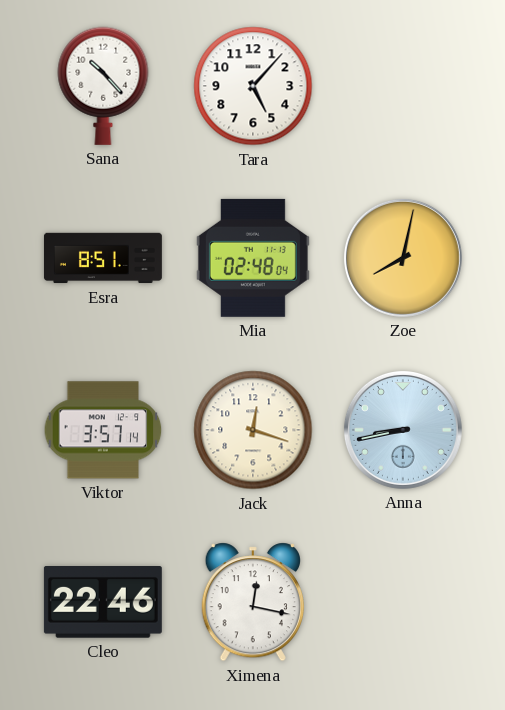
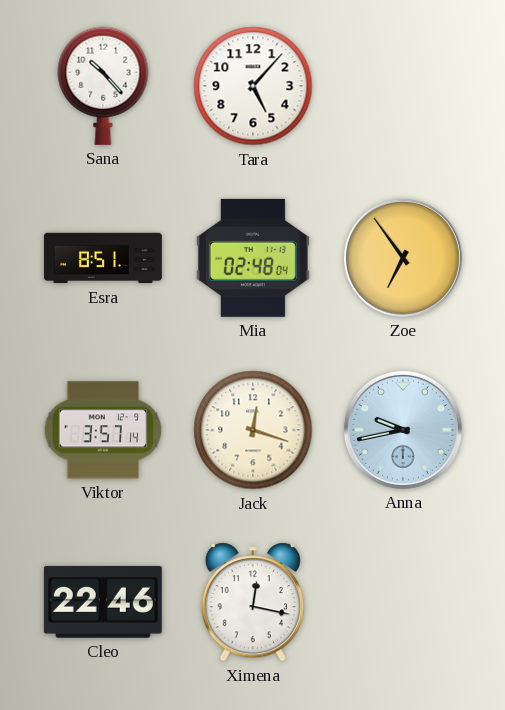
Zoe: 8:02 -> 6:54
Anna: 8:43 -> 9:43
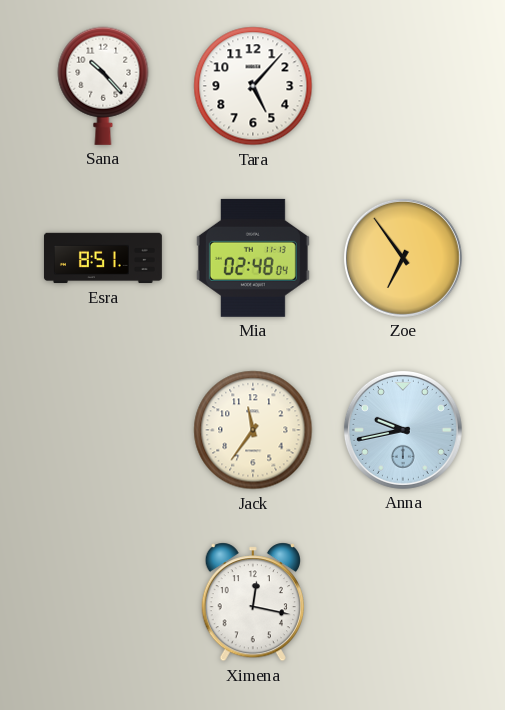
Viktor: 3:57 -> none
Jack: 12:18 -> 11:36
Cleo: 22:46 -> none
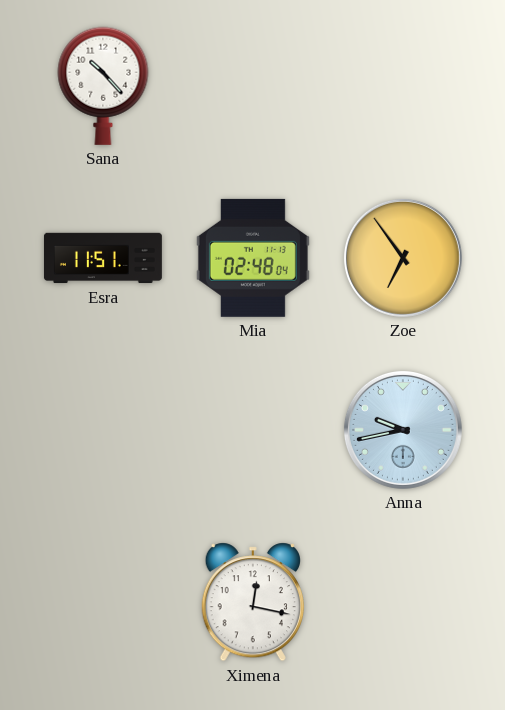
Tara: 5:07 -> none
Esra: 8:51 -> 11:51
Jack: 11:36 -> none
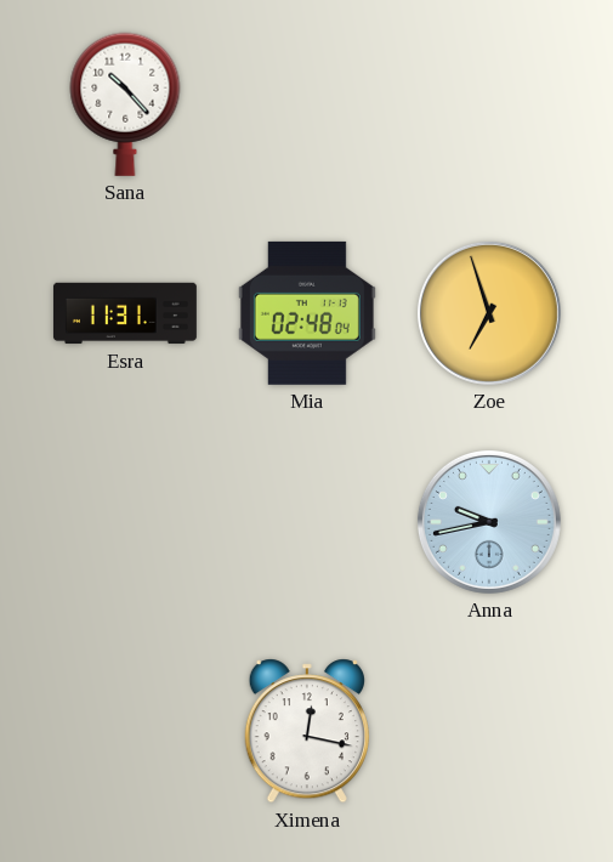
Esra: 11:51 -> 11:31
Zoe: 6:54 -> 6:57
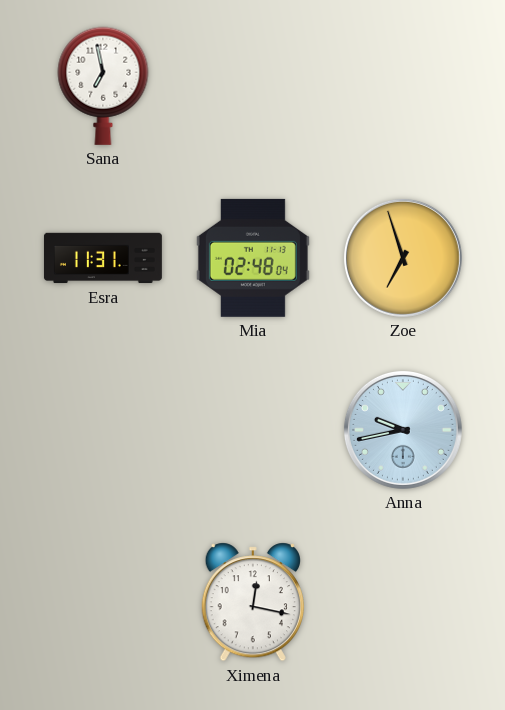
Sana: 10:23 -> 6:58
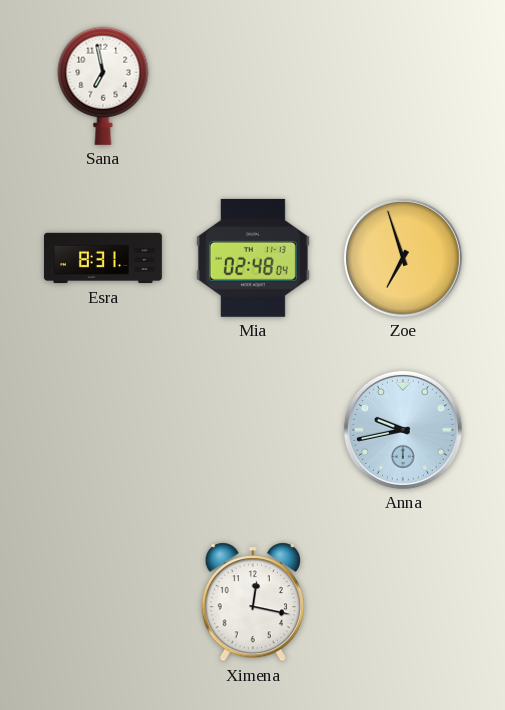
Esra: 11:31 -> 8:31
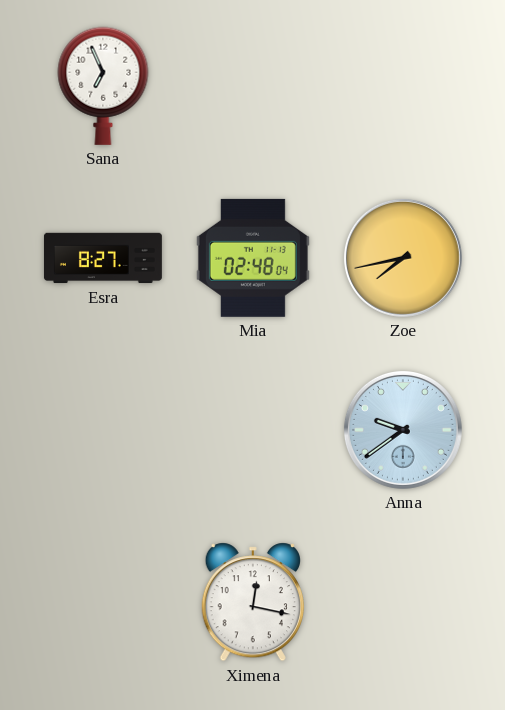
Sana: 6:58 -> 6:56
Esra: 8:31 -> 8:27
Zoe: 6:57 -> 7:43
Anna: 9:43 -> 9:39
